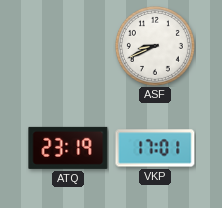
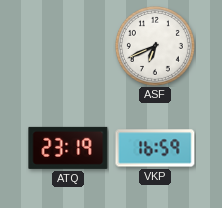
ASF: 8:41 -> 6:41
VKP: 17:01 -> 16:59
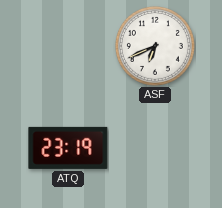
VKP: 16:59 -> none
